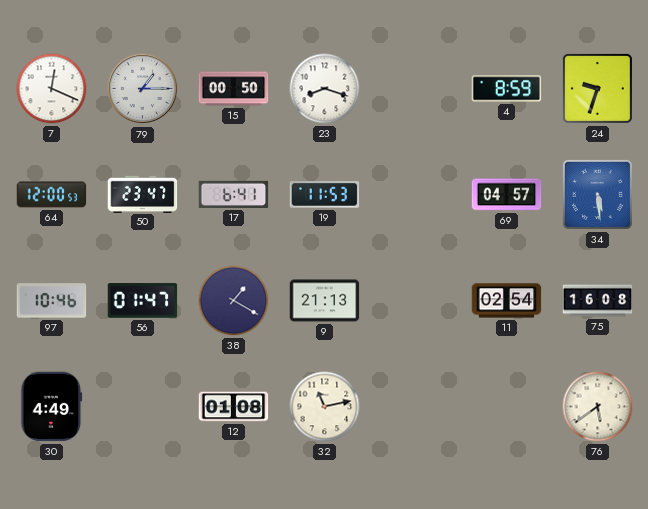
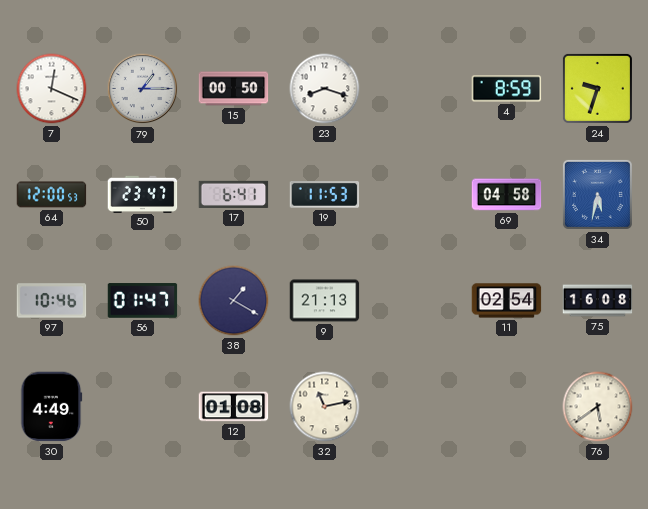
69: 04:57 -> 04:58
34: 5:29 -> 5:32
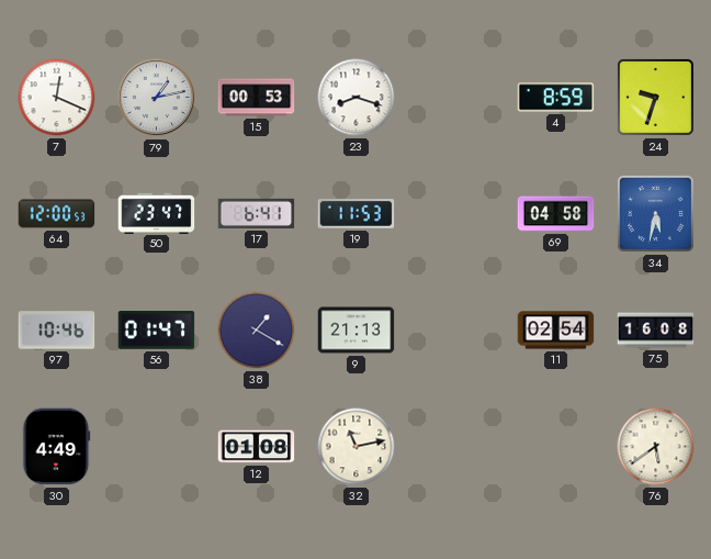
79: 1:15 -> 1:13
15: 00:50 -> 00:53
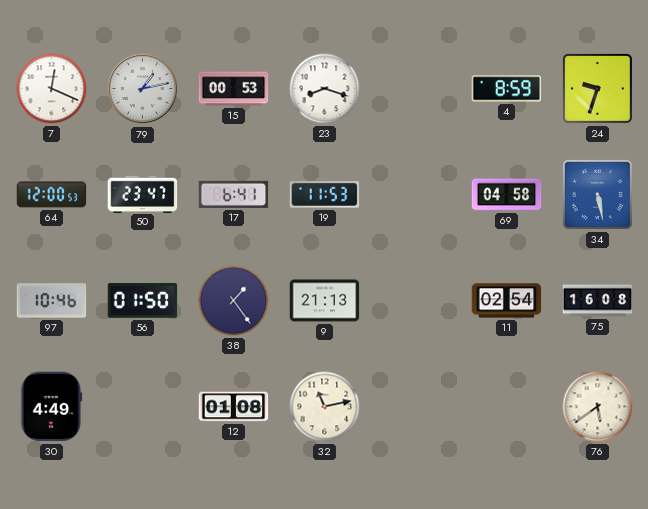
34: 5:32 -> 5:28
56: 01:47 -> 01:50
38: 1:20 -> 1:24
